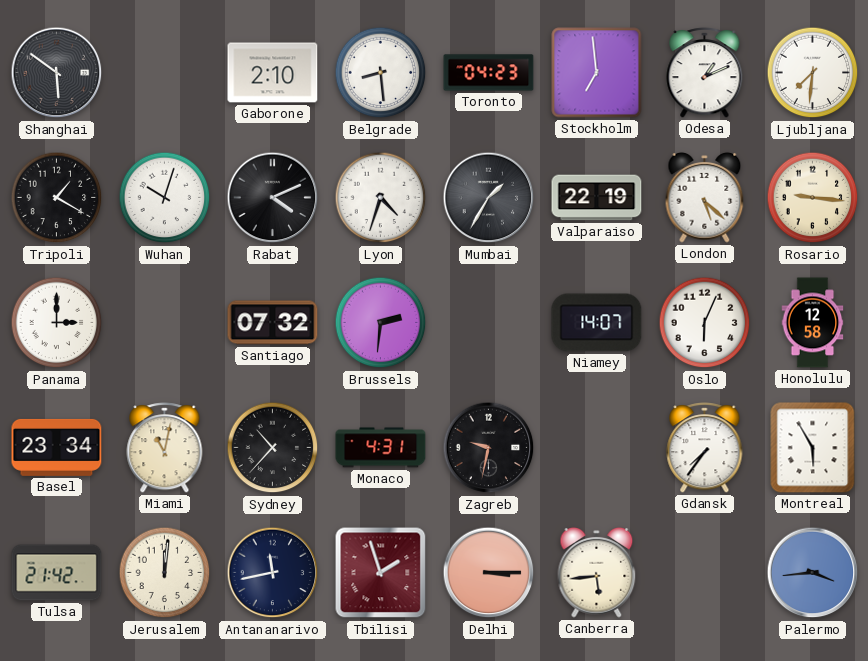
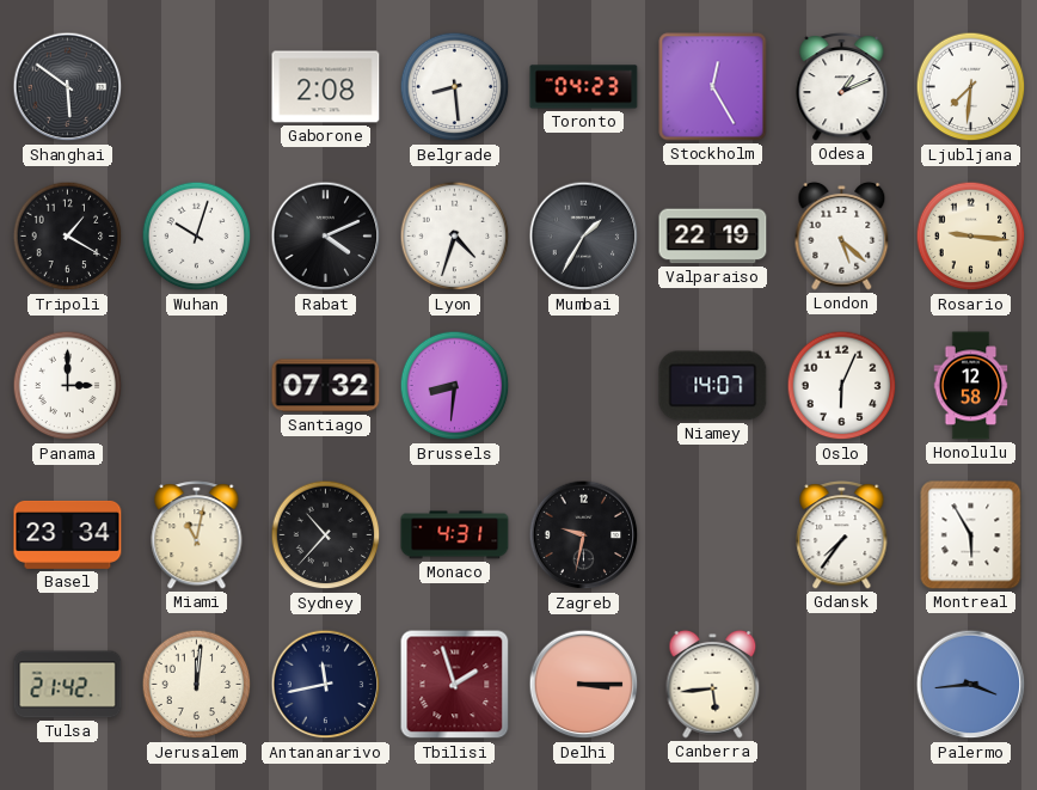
Gaborone: 2:10 -> 2:08
Stockholm: 6:59 -> 12:25
Brussels: 2:31 -> 8:31
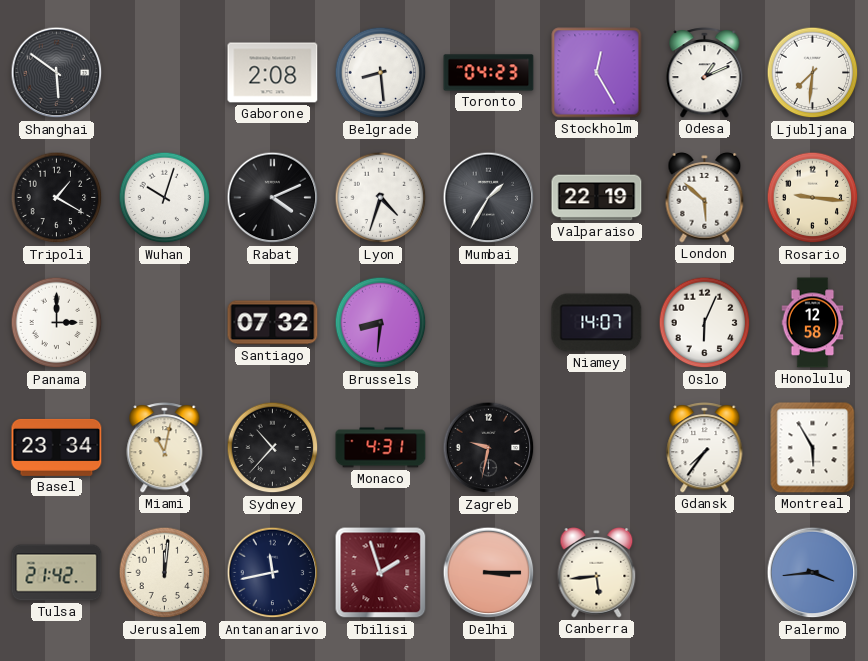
London: 5:22 -> 5:52
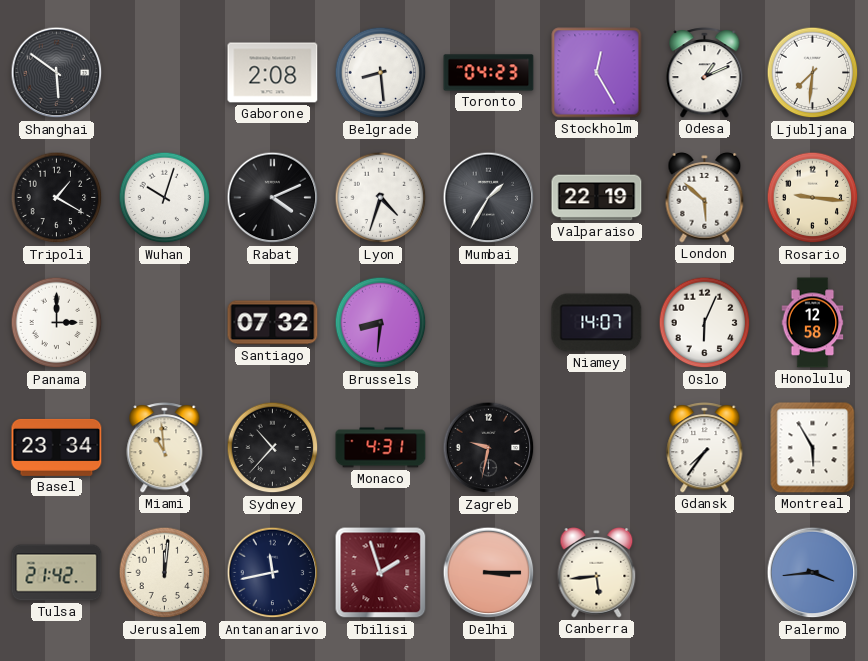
Miami: 11:02 -> 10:59
